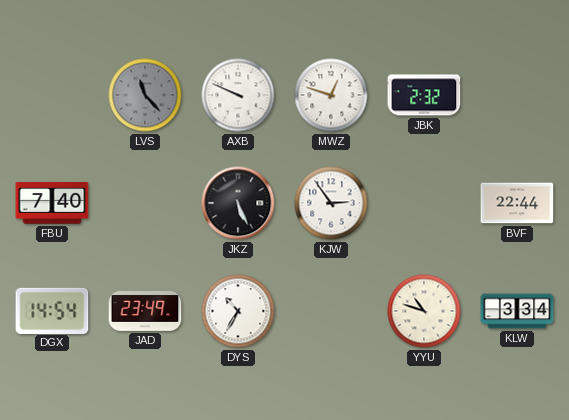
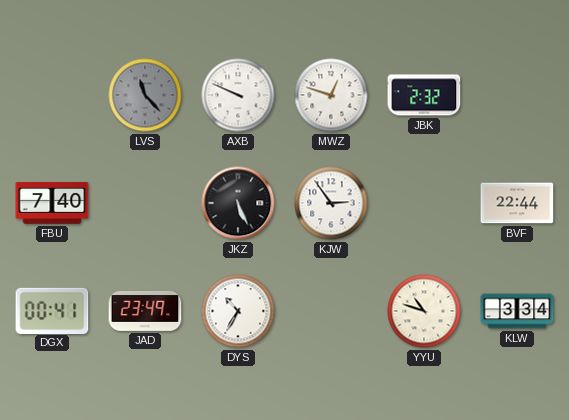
DGX: 14:54 -> 00:41
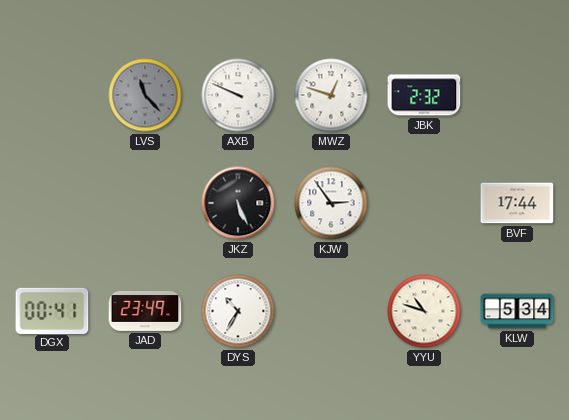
FBU: 7:40 -> none
BVF: 22:44 -> 17:44
KLW: 3:34 -> 5:34
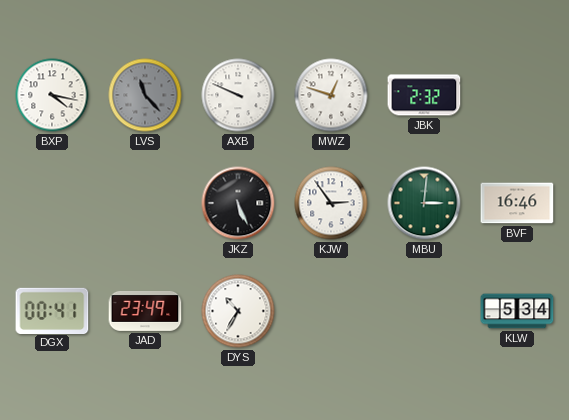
BXP: none -> 4:17
MBU: none -> 3:01
BVF: 17:44 -> 16:46
YYU: 10:48 -> none
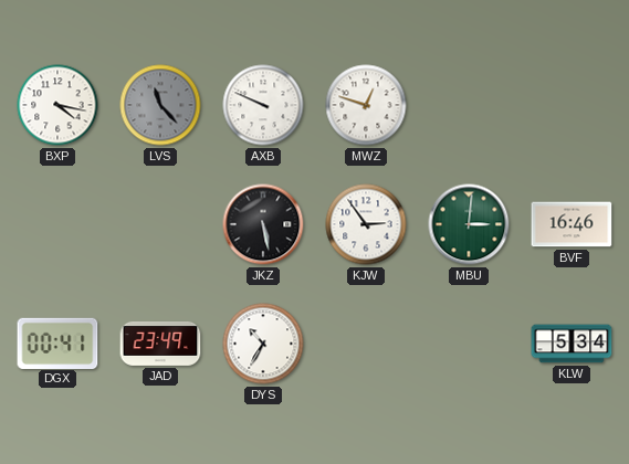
JBK: 2:32 -> none
JKZ: 5:26 -> 5:28
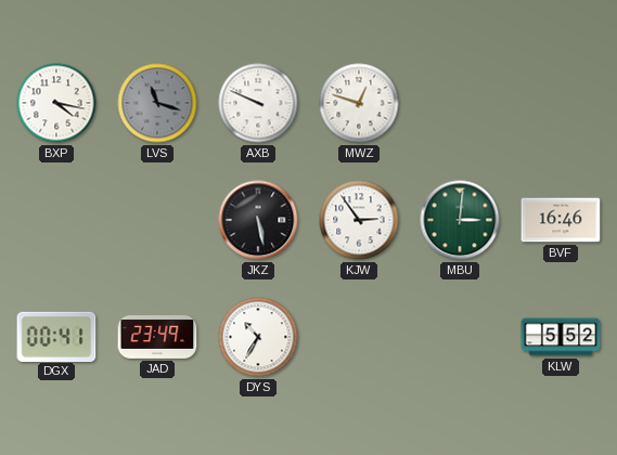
LVS: 11:23 -> 11:18
KLW: 5:34 -> 5:52
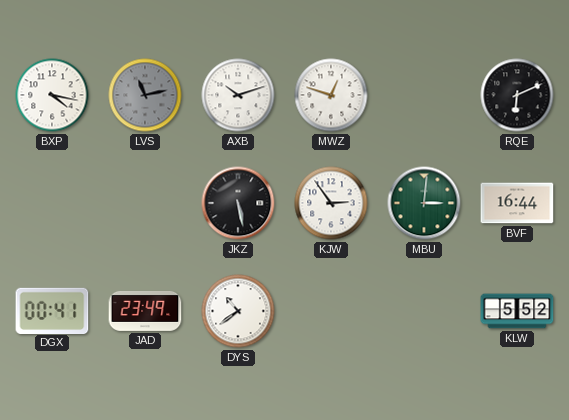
LVS: 11:18 -> 11:13
AXB: 9:49 -> 10:12
RQE: none -> 6:11
BVF: 16:46 -> 16:44
DYS: 10:35 -> 10:39
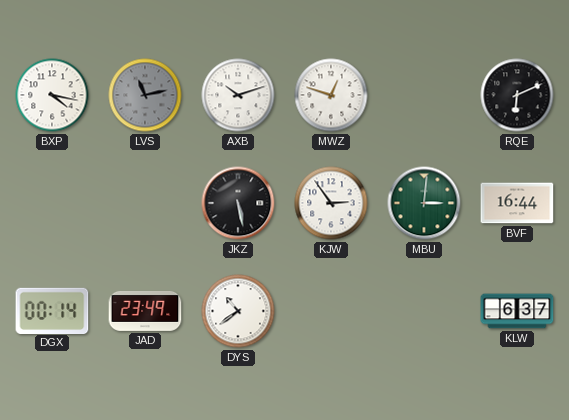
DGX: 00:41 -> 00:14
KLW: 5:52 -> 6:37
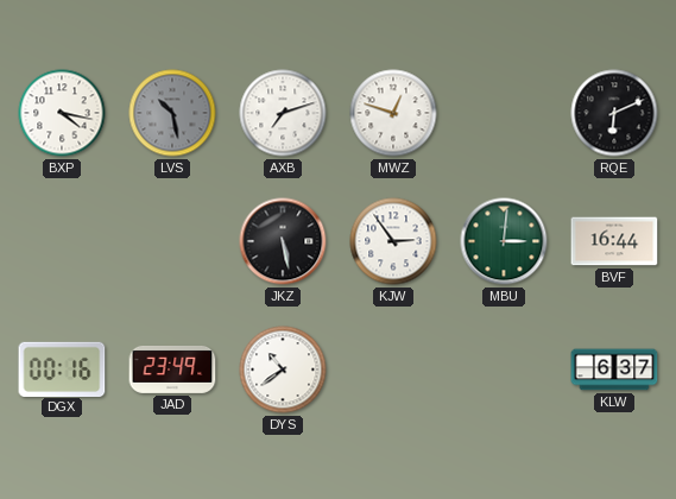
LVS: 11:13 -> 10:28
AXB: 10:12 -> 7:12
DGX: 00:14 -> 00:16
